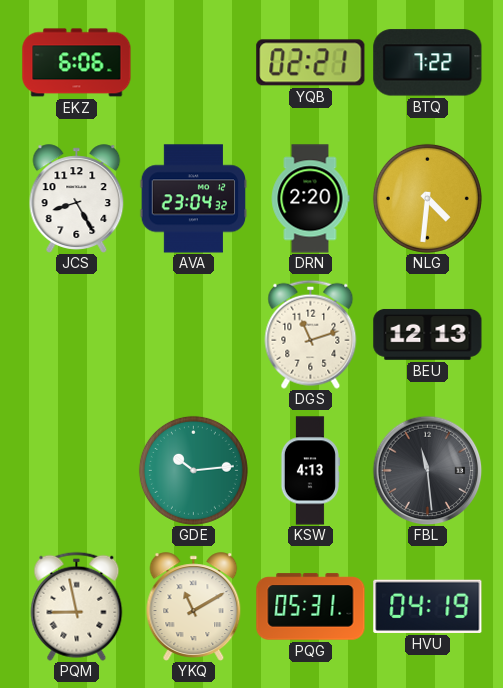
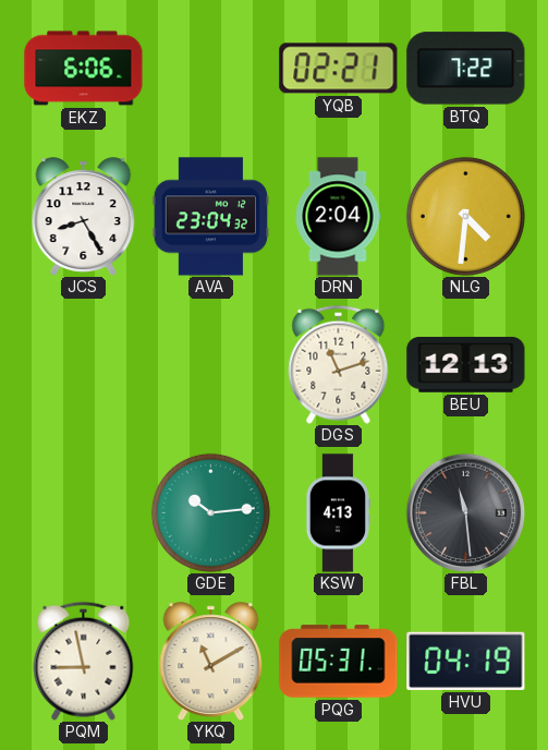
DRN: 2:20 -> 2:04
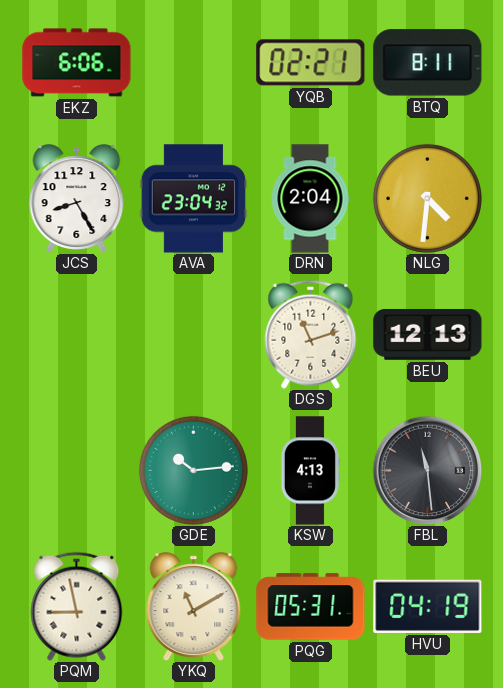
BTQ: 7:22 -> 8:11
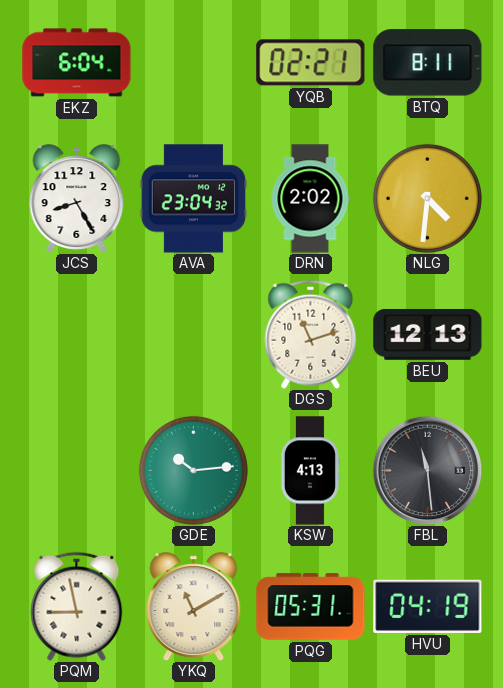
EKZ: 6:06 -> 6:04
DRN: 2:04 -> 2:02
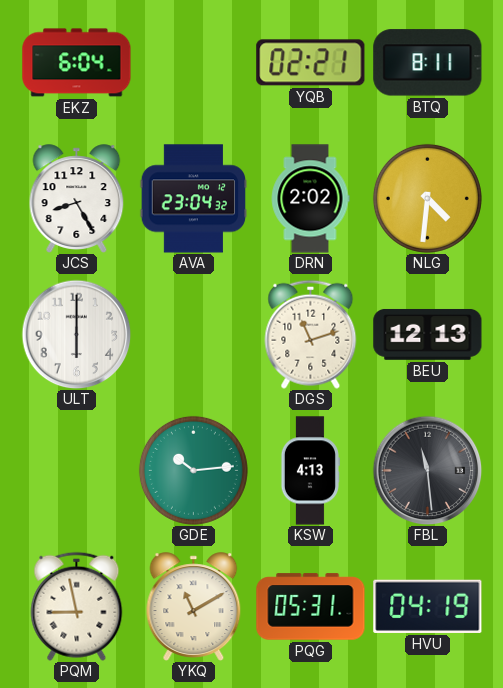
ULT: none -> 6:00
